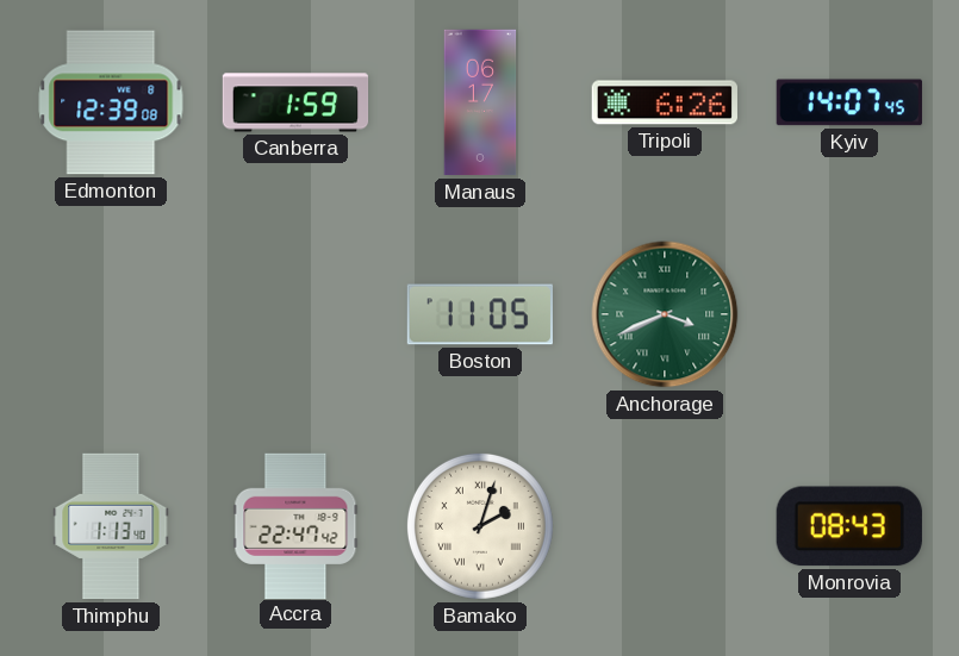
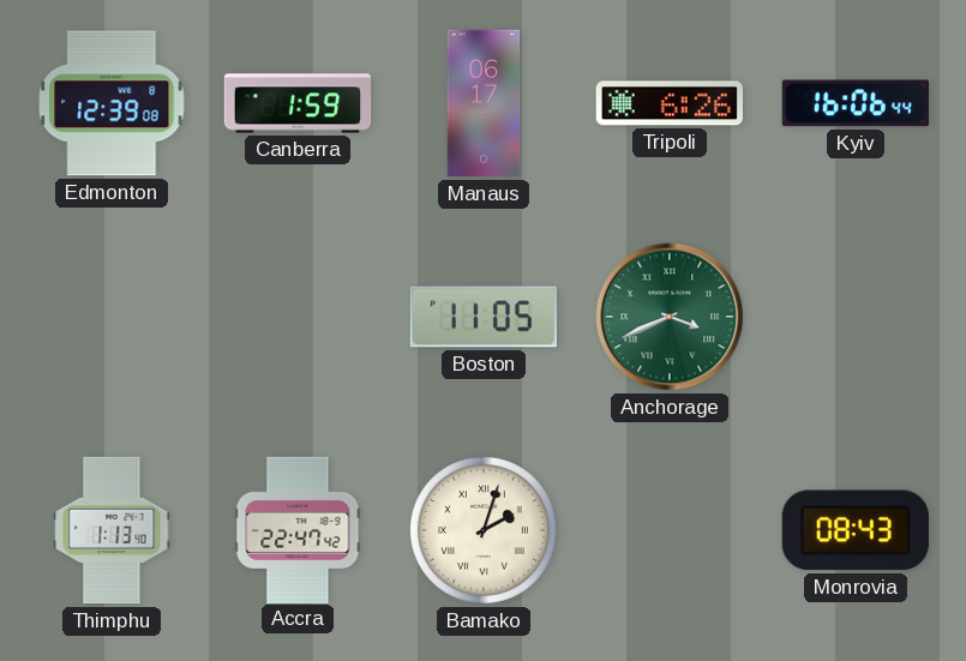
Kyiv: 14:07 -> 16:06
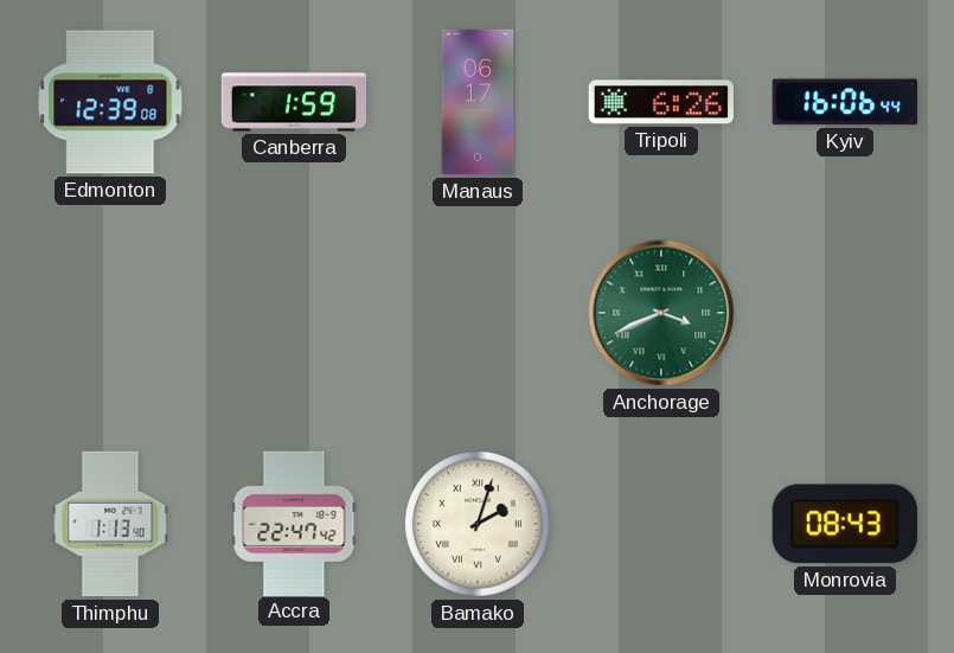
Boston: 11:05 -> none
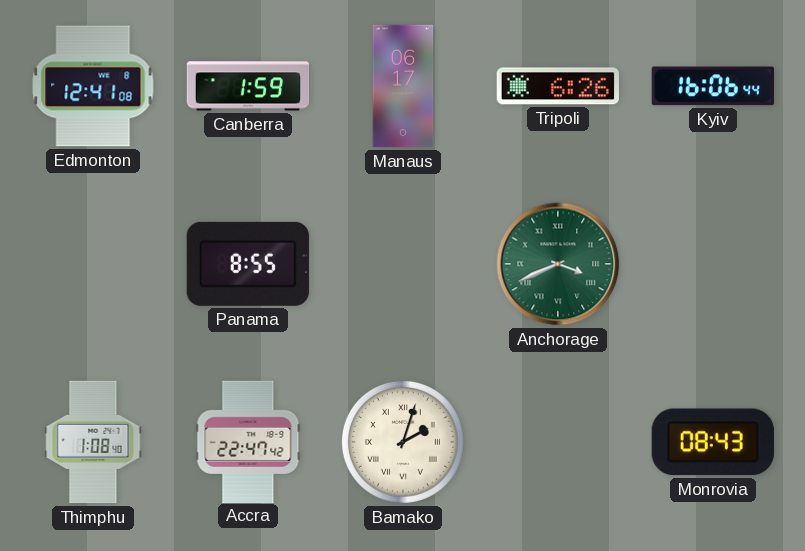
Edmonton: 12:39 -> 12:41
Panama: none -> 8:55
Thimphu: 1:13 -> 1:08
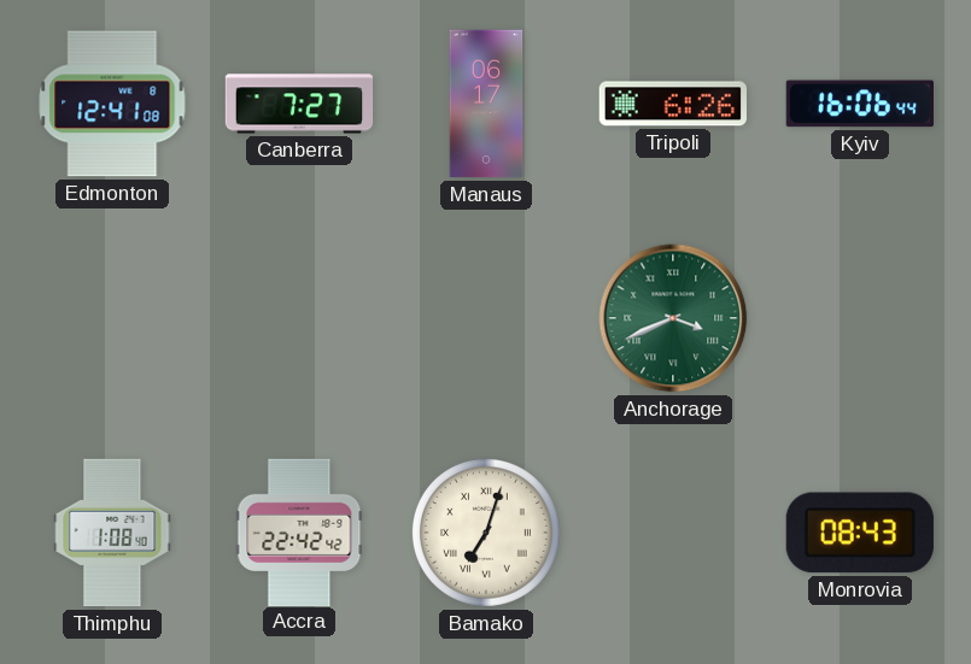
Canberra: 1:59 -> 7:27
Panama: 8:55 -> none
Accra: 22:47 -> 22:42
Bamako: 2:03 -> 7:03
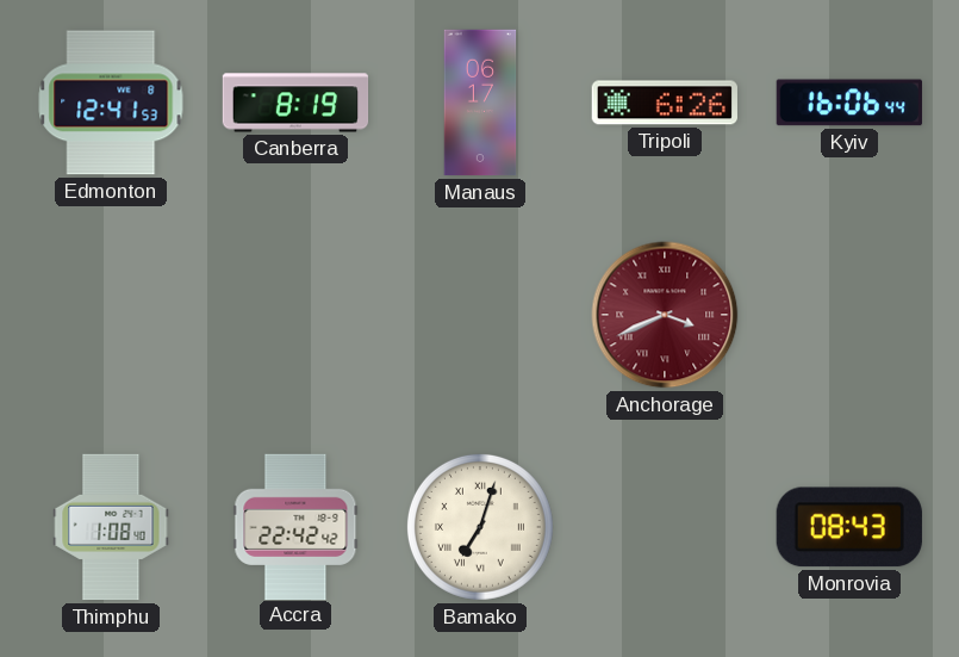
Edmonton: 12:41:08 -> 12:41:53
Canberra: 7:27 -> 8:19
Anchorage dial: green -> burgundy
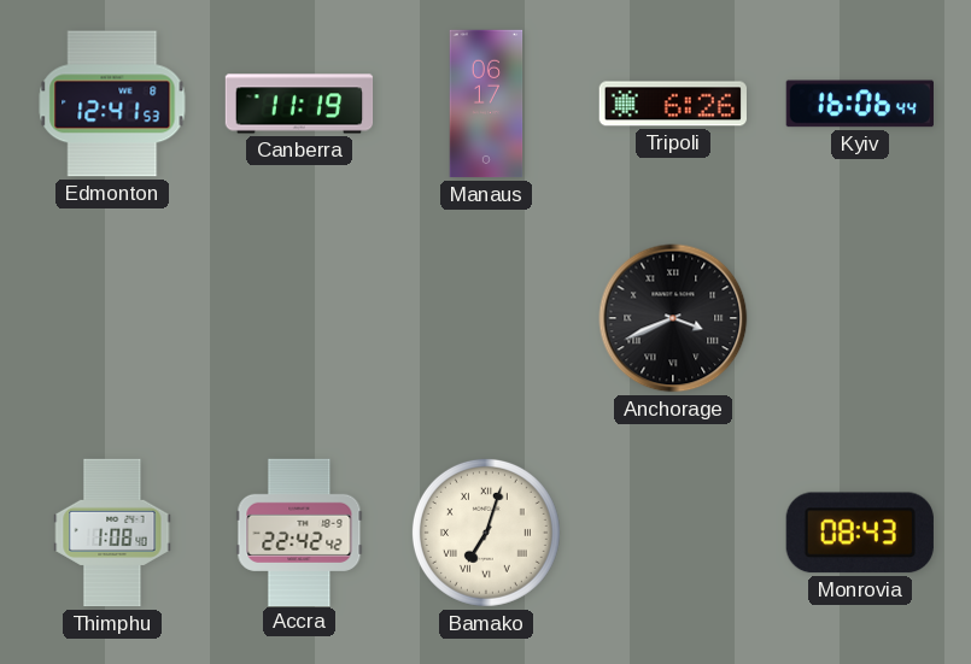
Canberra: 8:19 -> 11:19
Anchorage dial: burgundy -> black
